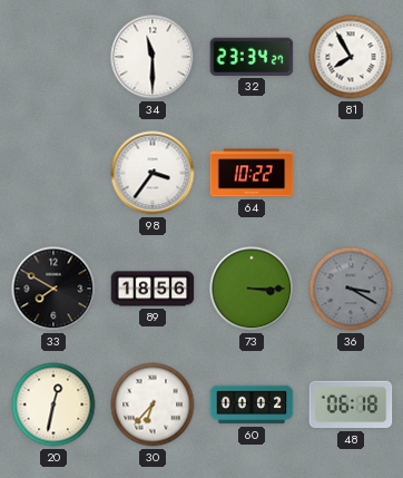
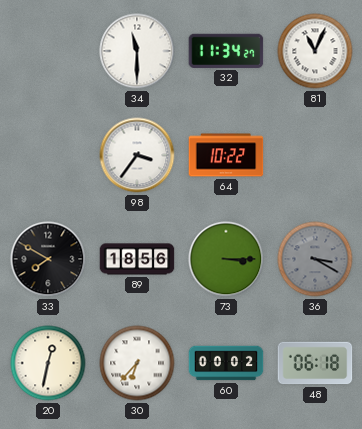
32: 23:34 -> 11:34
81: 7:55 -> 11:04
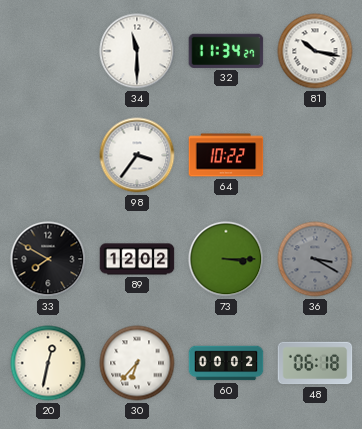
81: 11:04 -> 10:17
89: 18:56 -> 12:02
